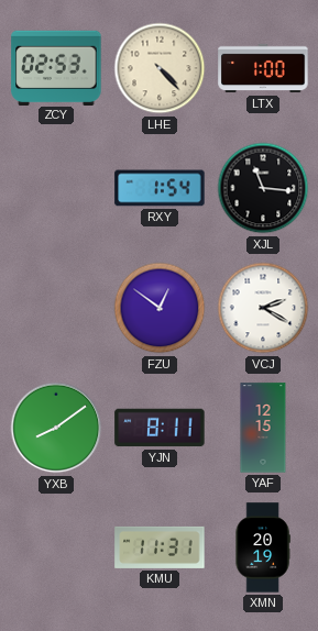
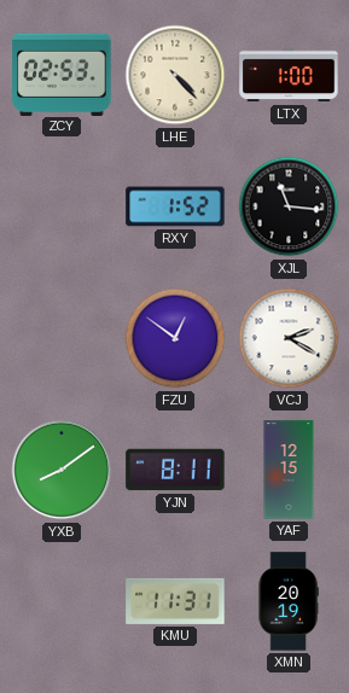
RXY: 1:54 -> 1:52
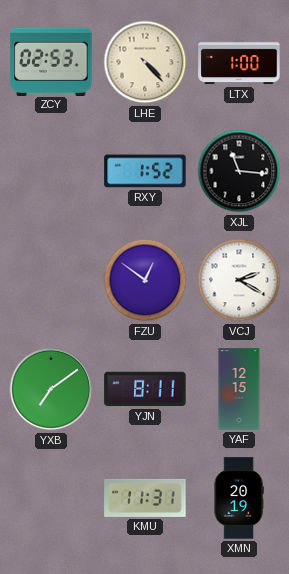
YXB: 8:09 -> 7:09
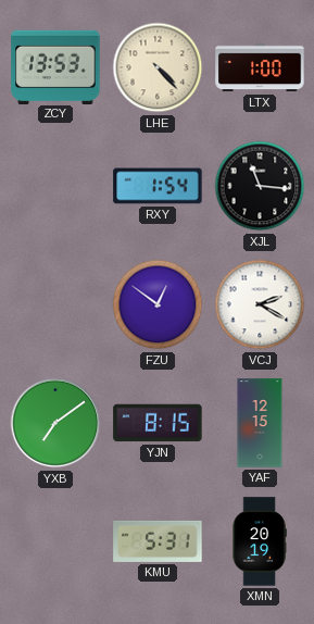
ZCY: 02:53 -> 13:53
RXY: 1:52 -> 1:54
YJN: 8:11 -> 8:15
KMU: 11:31 -> 5:31
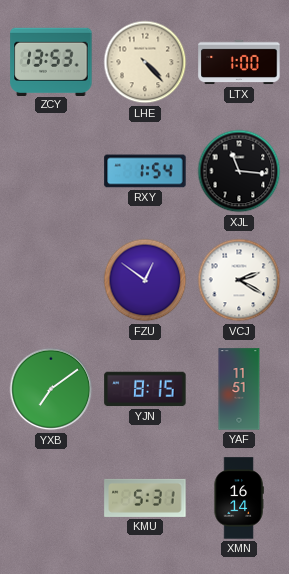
YAF: 12:15 -> 11:51
XMN: 20:19 -> 16:14
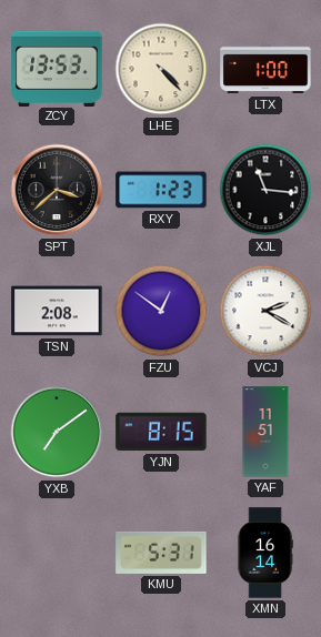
SPT: none -> 3:38
RXY: 1:54 -> 1:23
TSN: none -> 2:08
